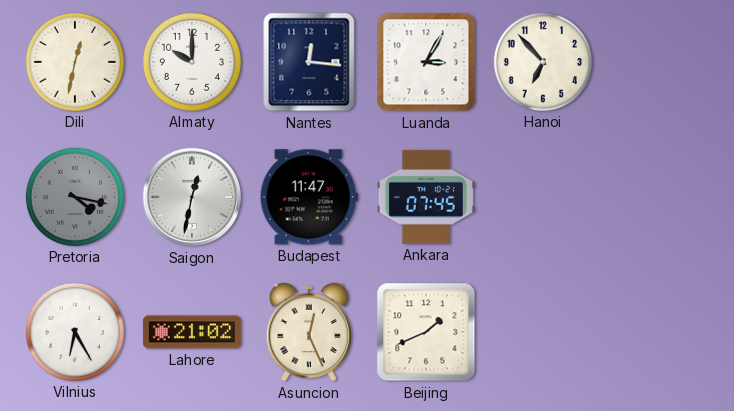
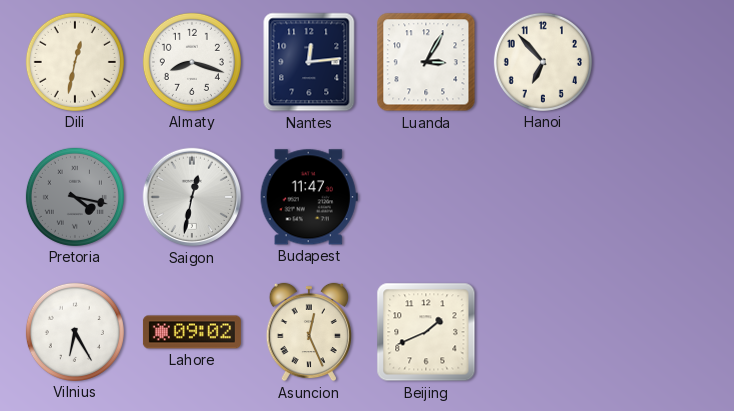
Almaty: 10:00 -> 8:18
Nantes: 12:16 -> 12:14
Ankara: 07:45 -> none
Lahore: 21:02 -> 09:02
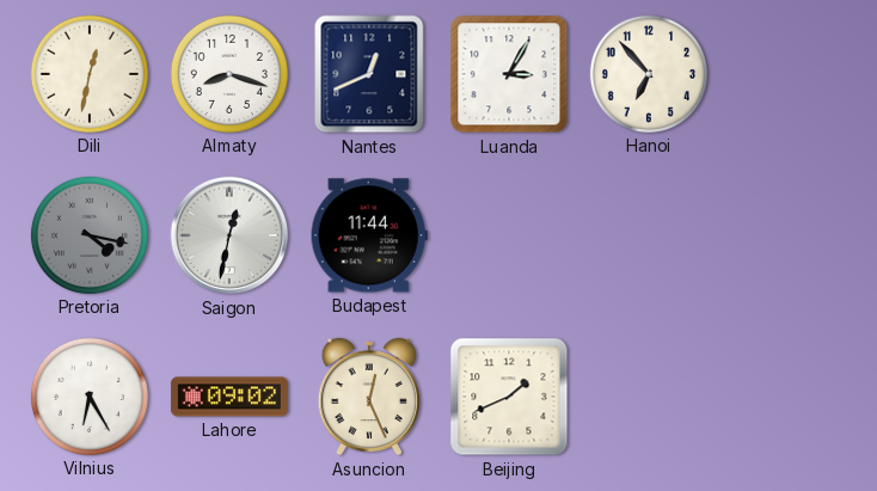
Nantes: 12:14 -> 12:41
Budapest: 11:47 -> 11:44
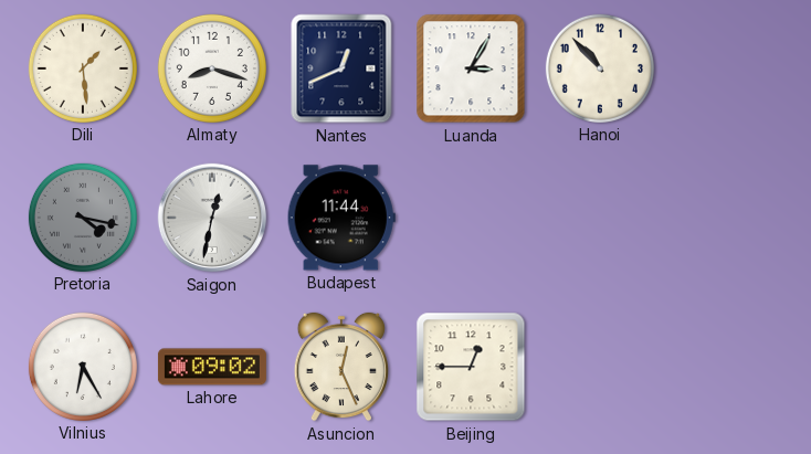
Dili: 12:32 -> 1:29
Hanoi: 6:53 -> 10:53
Beijing: 1:41 -> 12:45
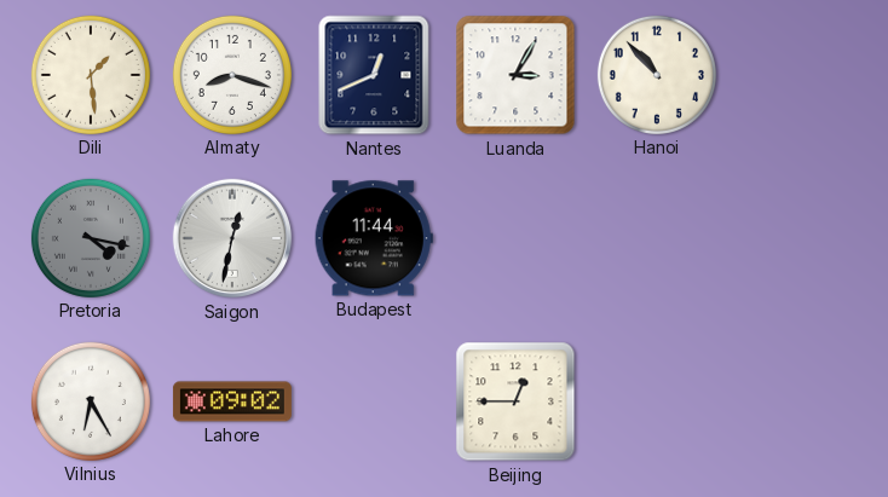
Asuncion: 12:26 -> none
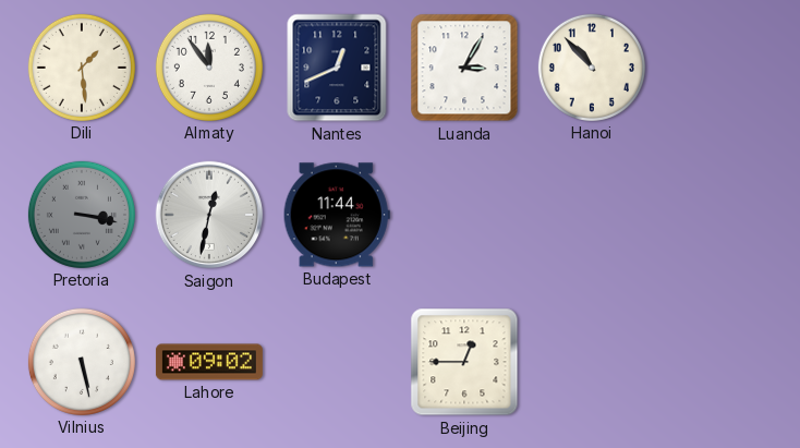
Almaty: 8:18 -> 11:54
Pretoria: 4:17 -> 3:17
Vilnius: 6:25 -> 5:28
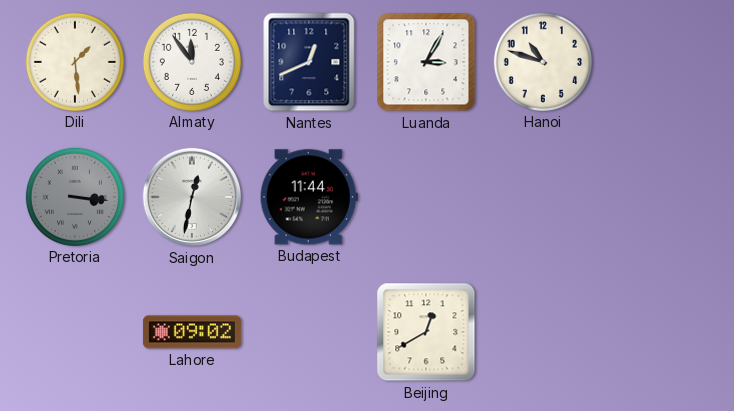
Hanoi: 10:53 -> 10:48
Pretoria: 3:17 -> 3:16
Vilnius: 5:28 -> none
Beijing: 12:45 -> 12:40
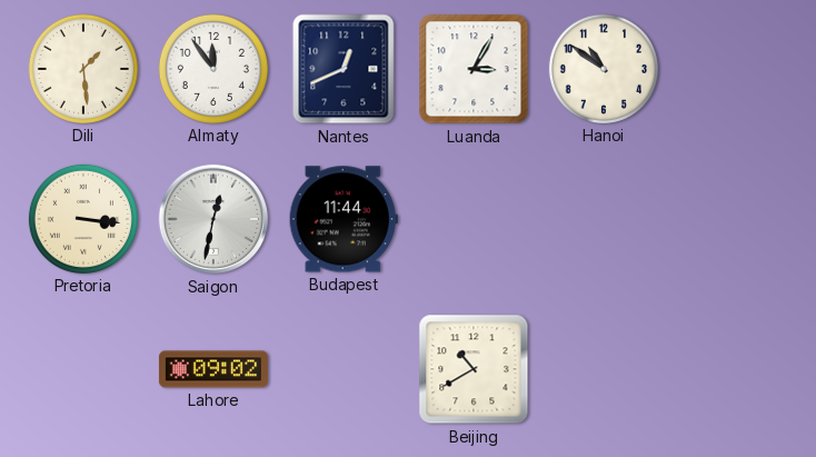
Hanoi: 10:48 -> 10:51
Pretoria dial: grey -> cream
Beijing: 12:40 -> 10:40
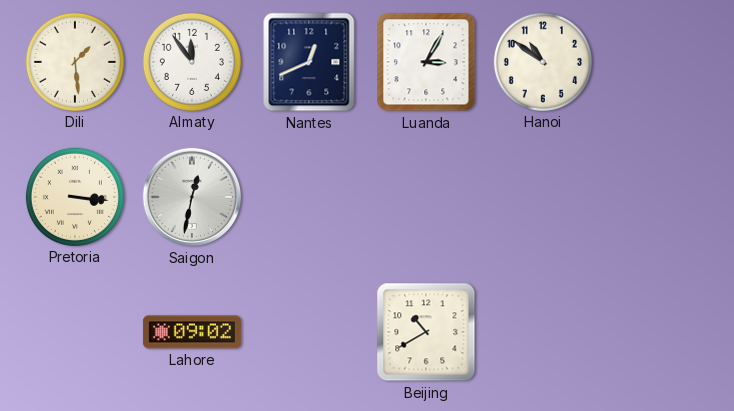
Budapest: 11:44 -> none
